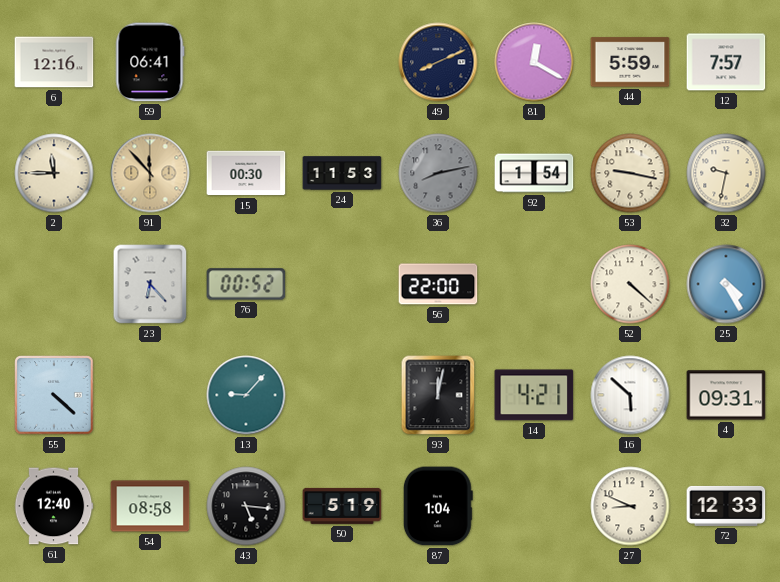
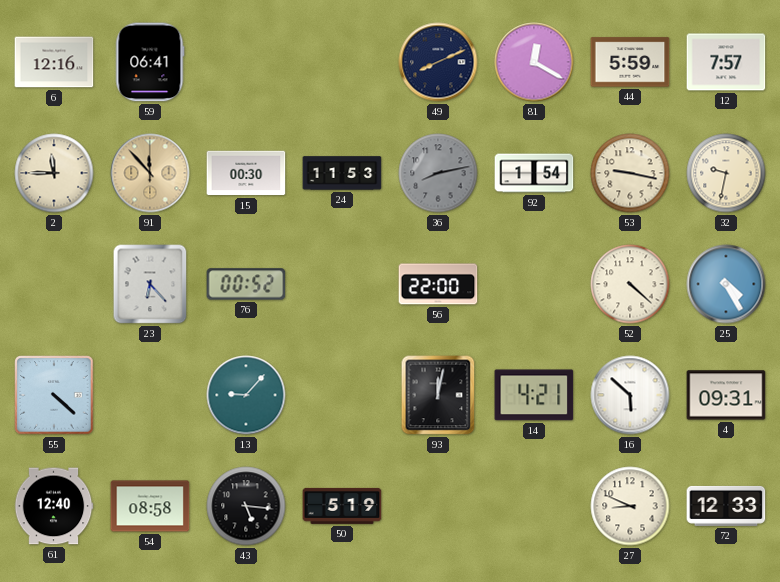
87: 1:04 -> none
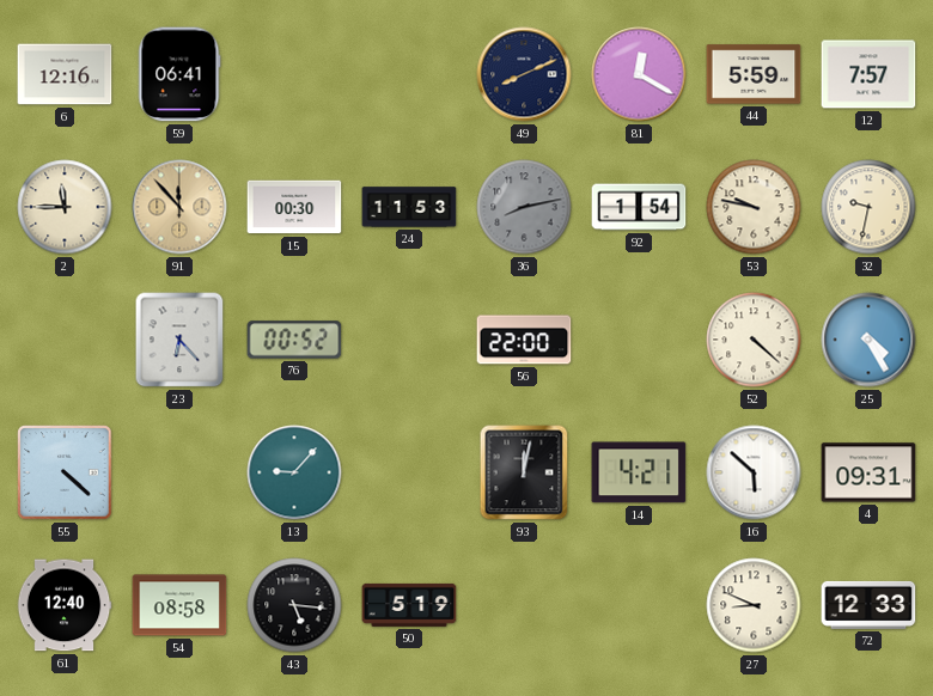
53: 9:17 -> 9:47
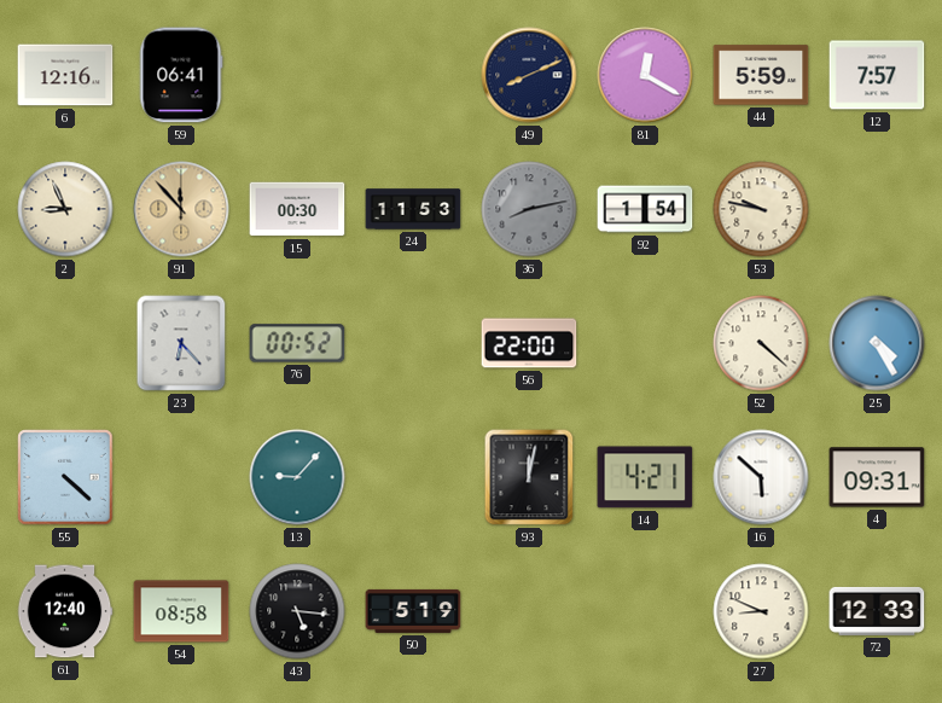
2: 11:45 -> 8:56
32: 9:32 -> none
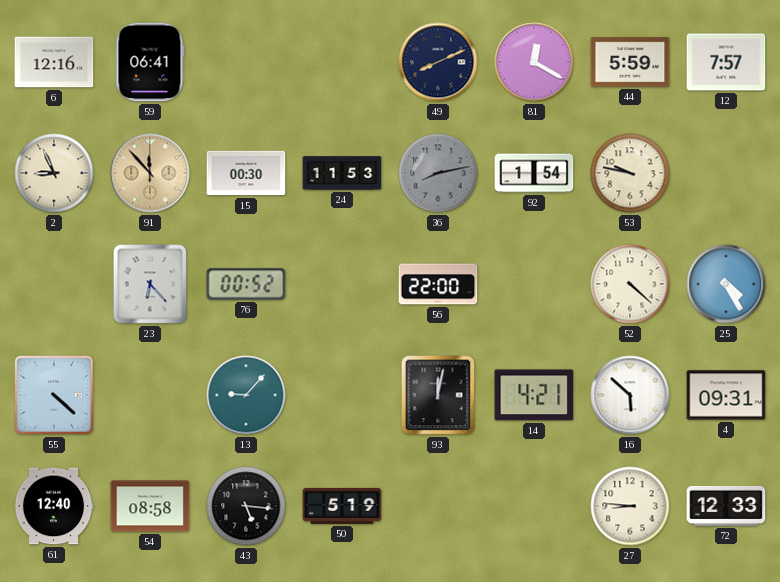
27: 8:49 -> 8:46
